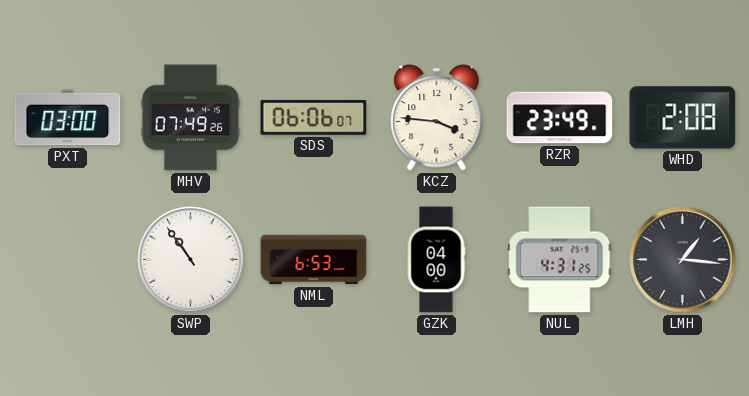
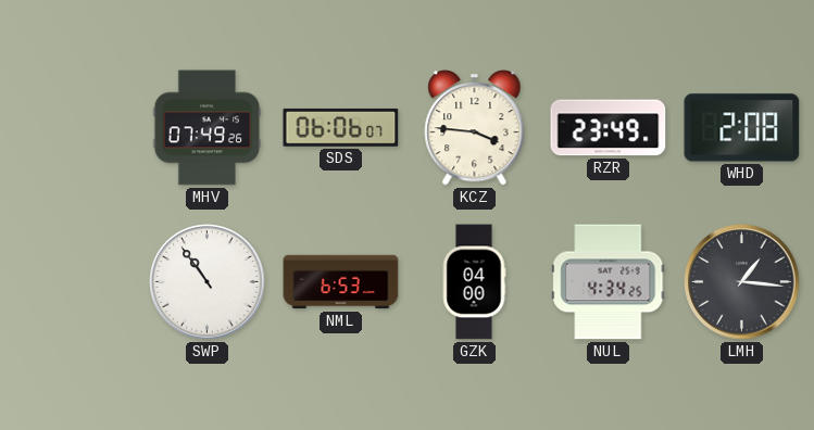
PXT: 03:00 -> none
NUL: 4:31 -> 4:34
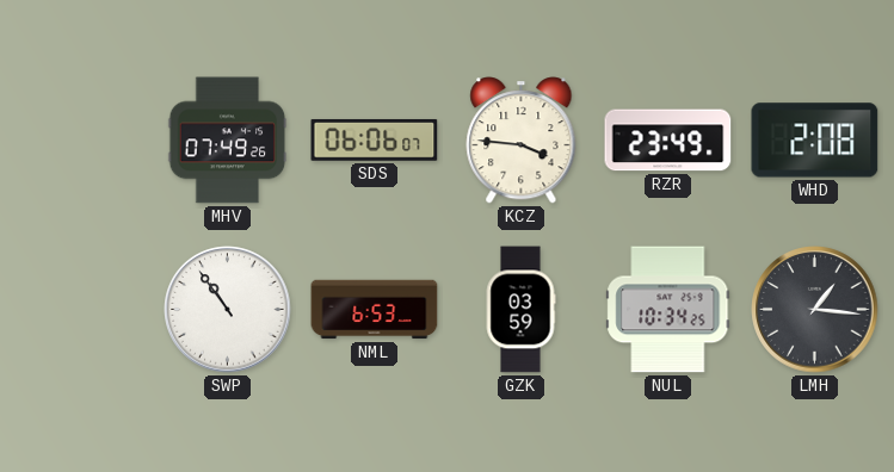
GZK: 04:00 -> 03:59
NUL: 4:34 -> 10:34
